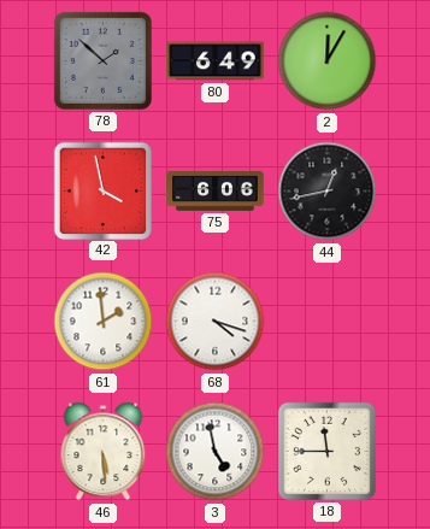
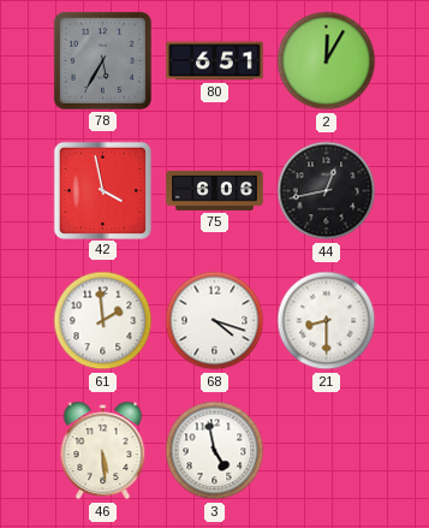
78: 1:52 -> 5:35
80: 6:49 -> 6:51
21: none -> 8:30
18: 11:45 -> none
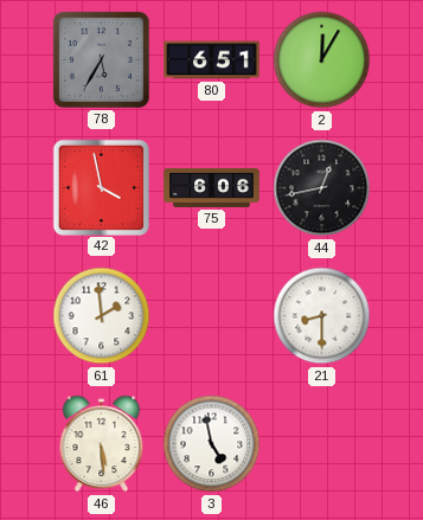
68: 4:18 -> none
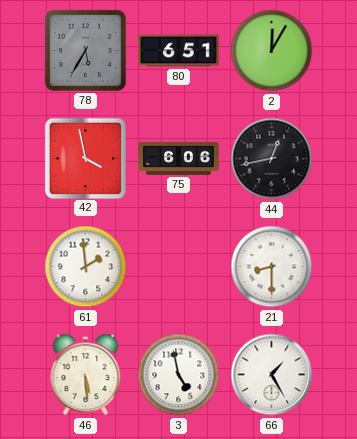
66: none -> 1:25
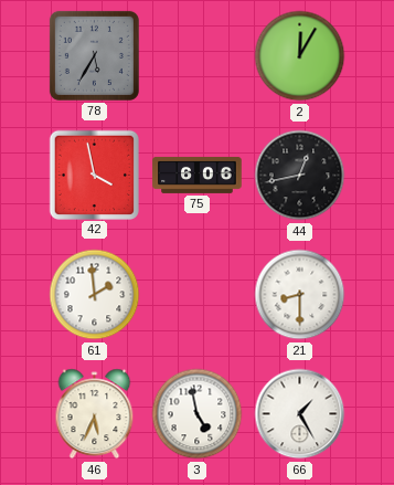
80: 6:51 -> none
46: 5:29 -> 5:34
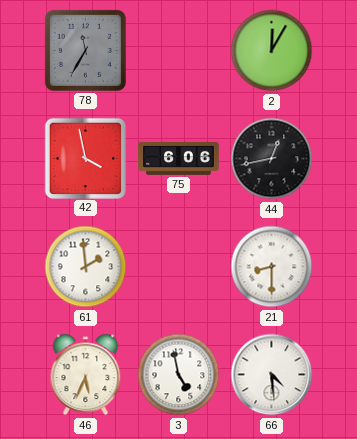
78: 5:35 -> 11:35
66: 1:25 -> 4:29
